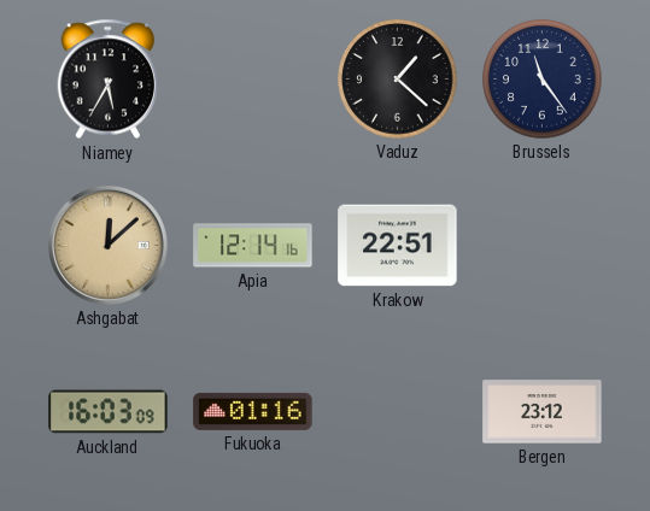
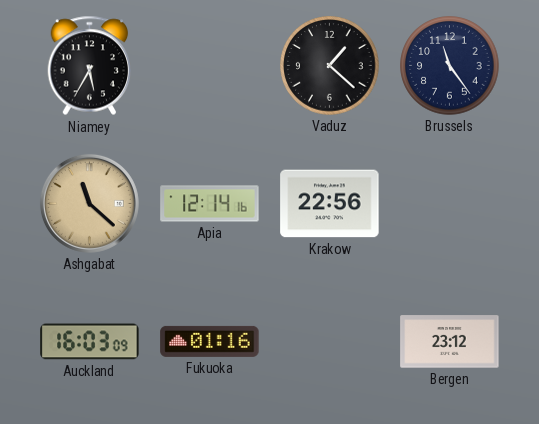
Ashgabat: 12:08 -> 11:22
Krakow: 22:51 -> 22:56
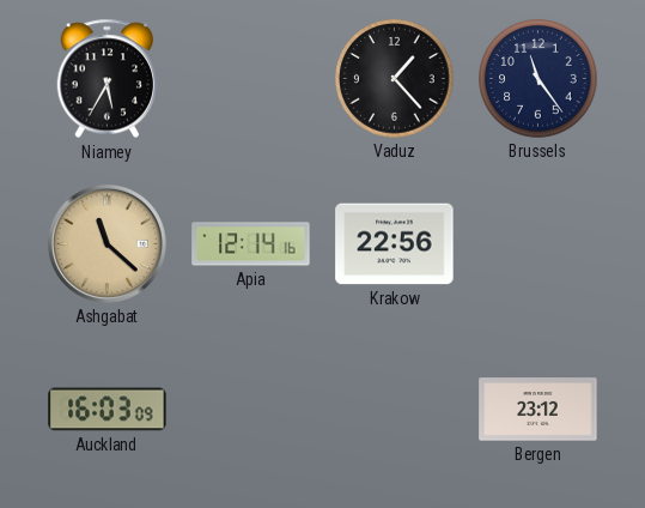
Vaduz: 1:22 -> 1:23
Fukuoka: 01:16 -> none
